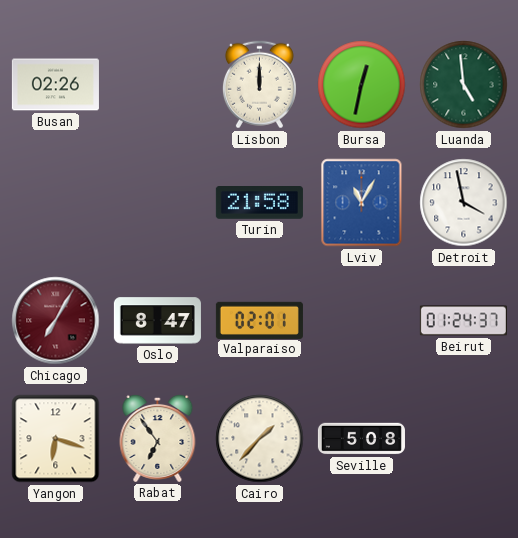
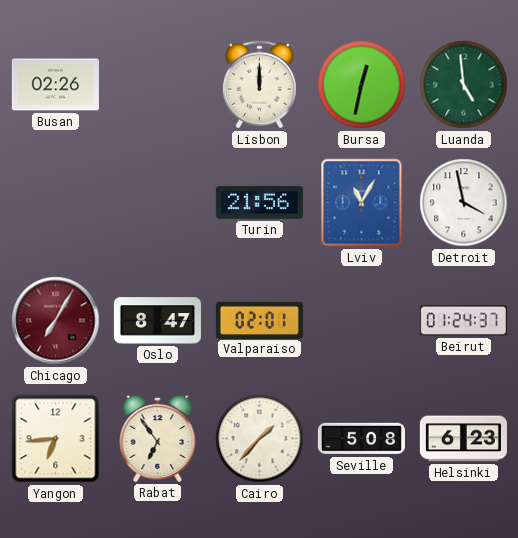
Turin: 21:58 -> 21:56
Yangon: 6:18 -> 6:44
Helsinki: none -> 6:23
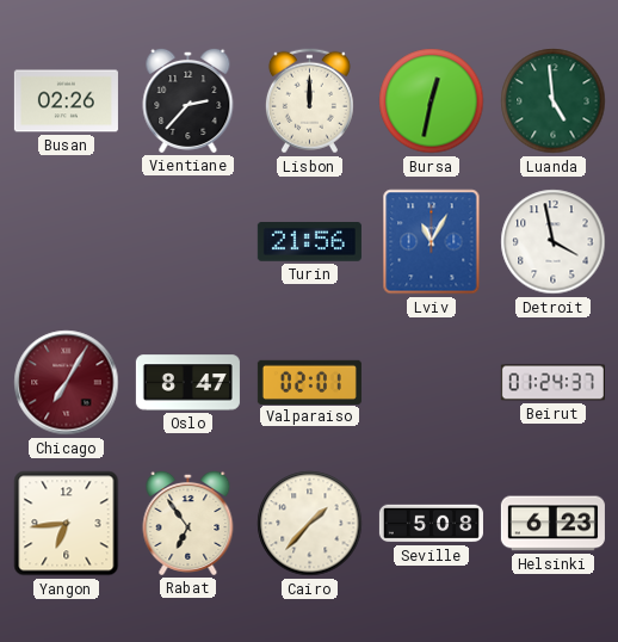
Vientiane: none -> 2:37
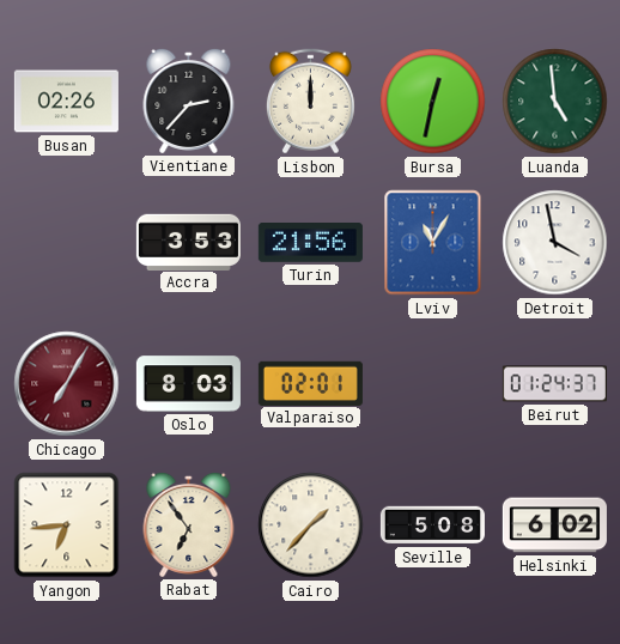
Accra: none -> 3:53
Oslo: 8:47 -> 8:03
Helsinki: 6:23 -> 6:02
